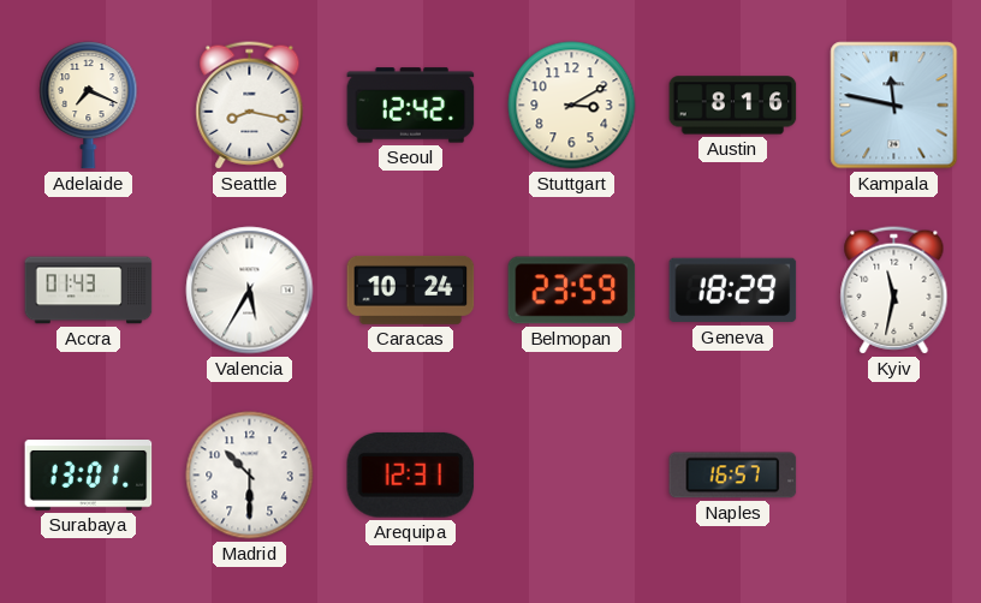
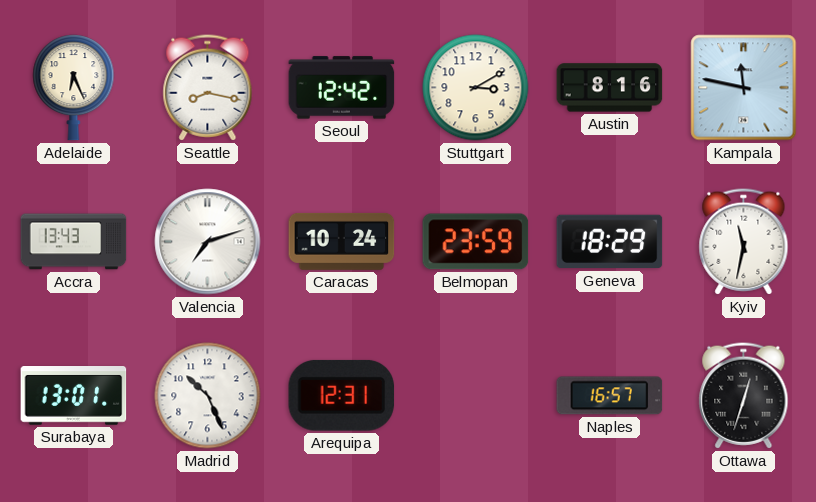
Adelaide: 7:19 -> 6:26
Accra: 01:43 -> 13:43
Valencia: 5:35 -> 7:12
Madrid: 10:30 -> 10:26
Ottawa: none -> 12:33
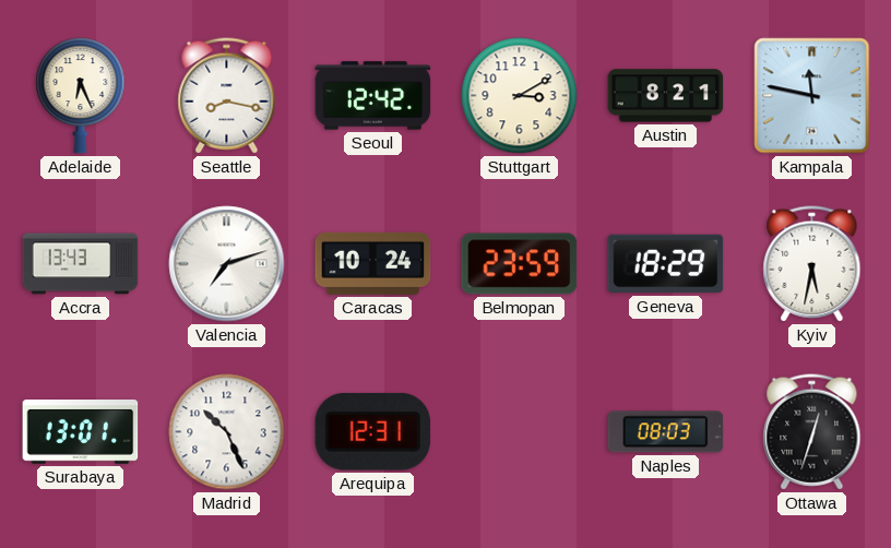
Austin: 8:16 -> 8:21
Kyiv: 11:32 -> 5:32
Naples: 16:57 -> 08:03
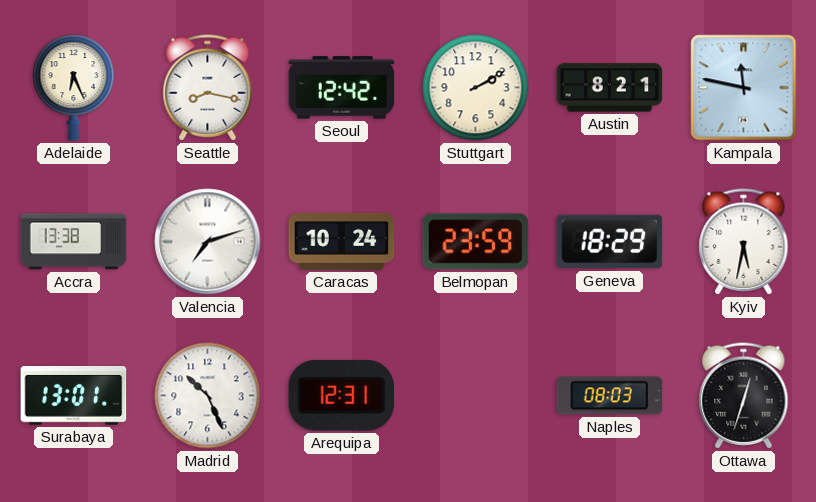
Stuttgart: 3:10 -> 2:10
Accra: 13:43 -> 13:38
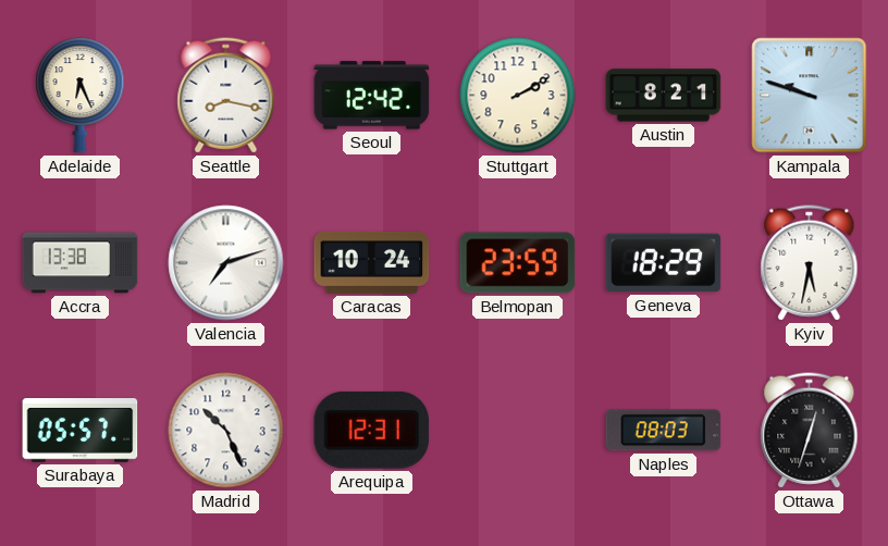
Kampala: 11:47 -> 9:48
Surabaya: 13:01 -> 05:57
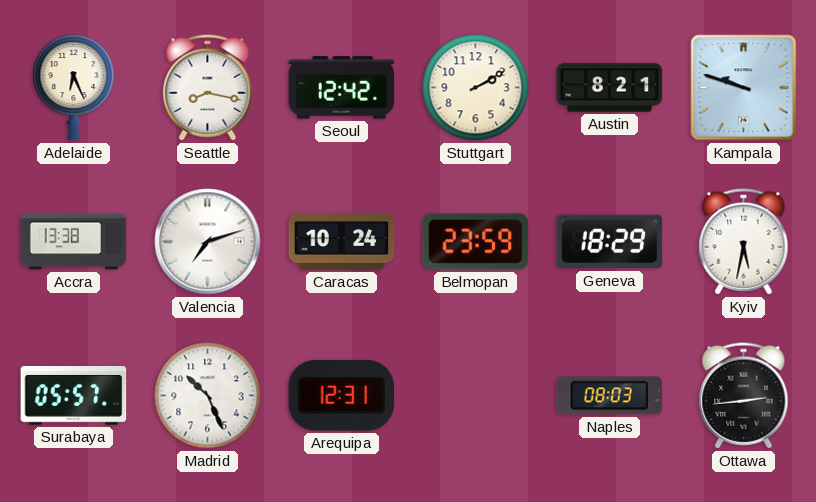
Ottawa: 12:33 -> 2:44
